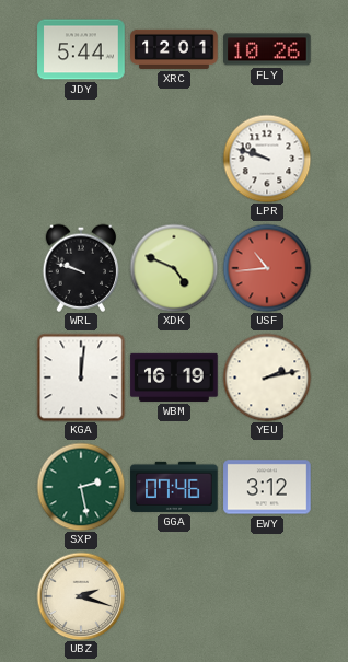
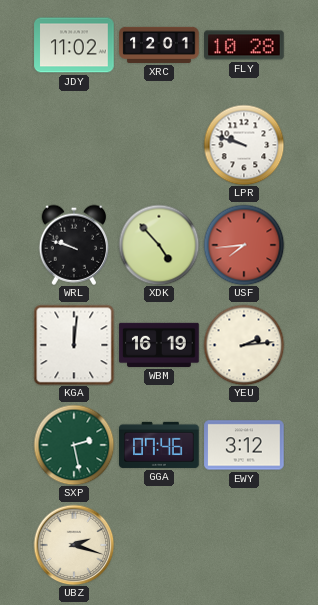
JDY: 5:44 -> 11:02
FLY: 10:26 -> 10:28
XDK: 4:49 -> 4:53
USF: 10:44 -> 7:44
YEU: 2:13 -> 2:14
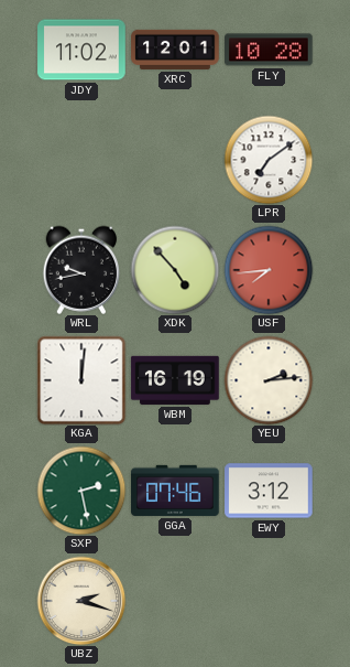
LPR: 9:48 -> 7:09
WRL: 9:48 -> 9:43
